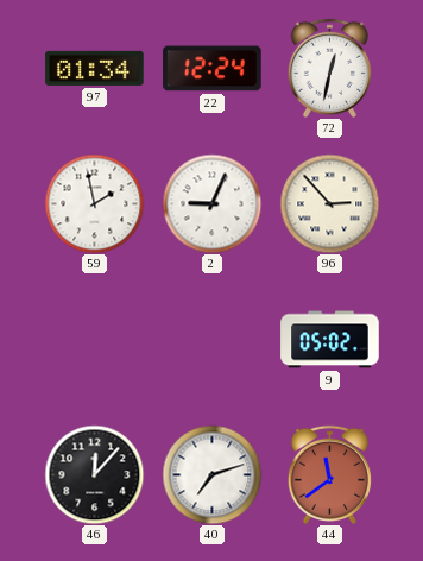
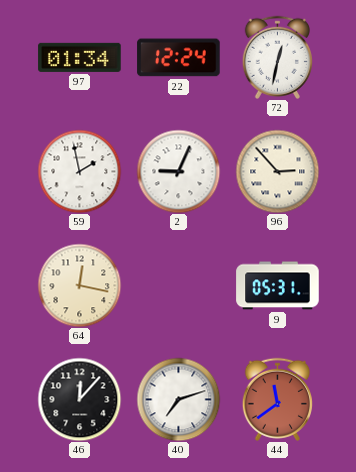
64: none -> 12:17
9: 05:02 -> 05:31
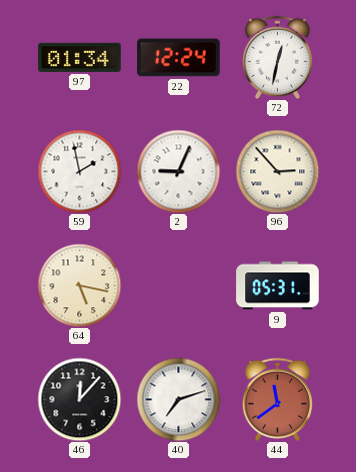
64: 12:17 -> 5:17
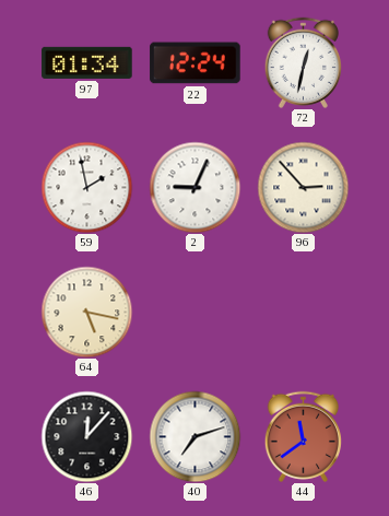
9: 05:31 -> none
